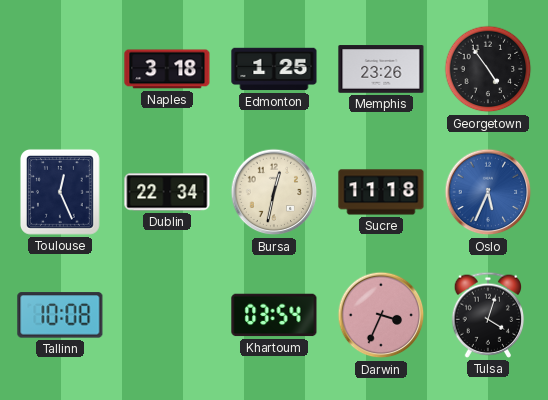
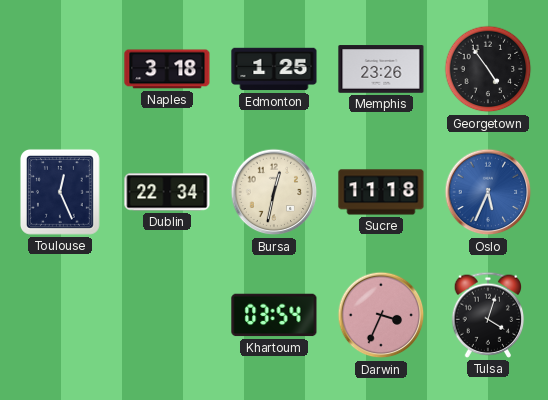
Tallinn: 10:08 -> none
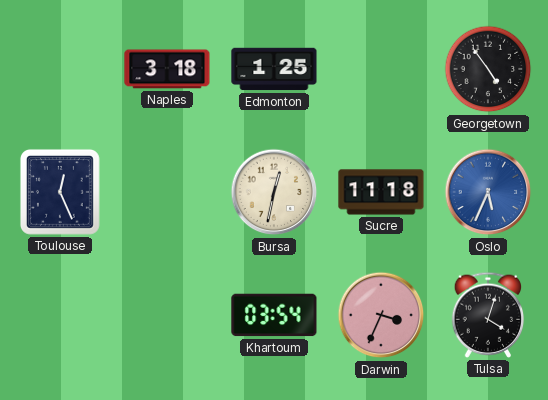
Memphis: 23:26 -> none
Dublin: 22:34 -> none
